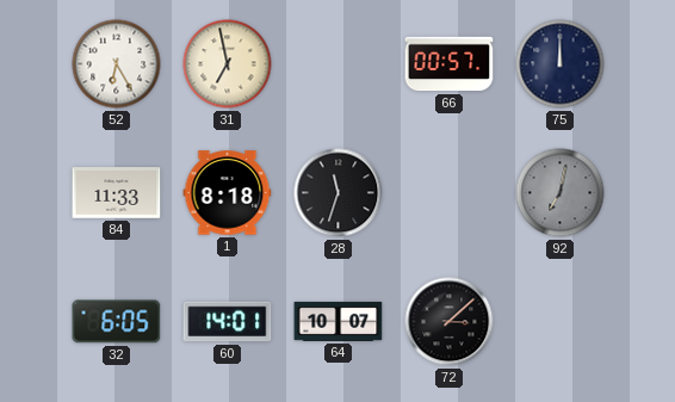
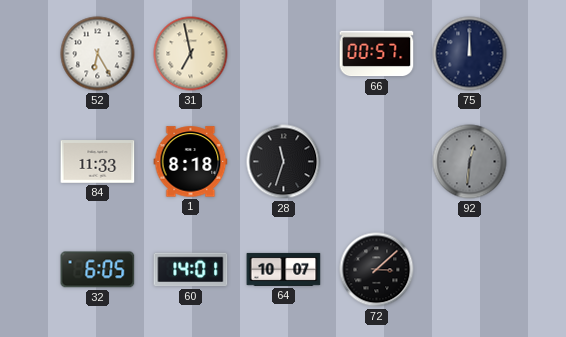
92: 7:02 -> 12:31
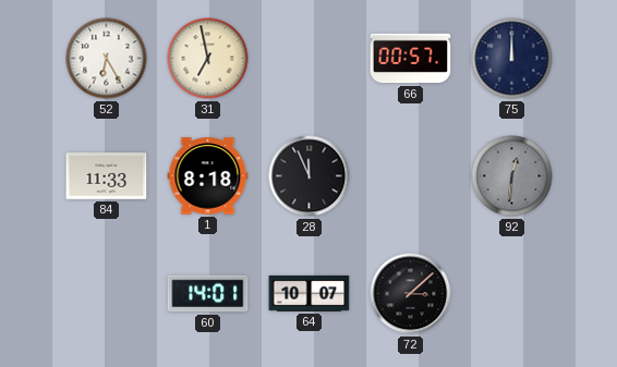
28: 11:33 -> 11:56
32: 6:05 -> none
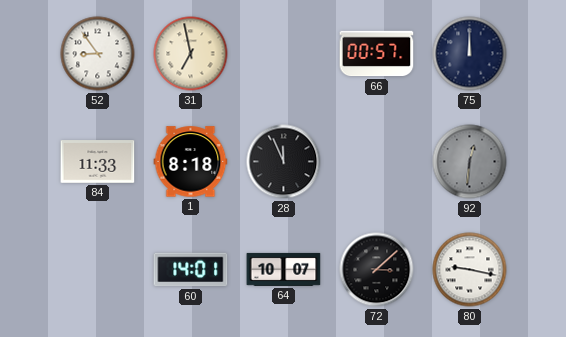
52: 6:25 -> 8:54
80: none -> 9:17
